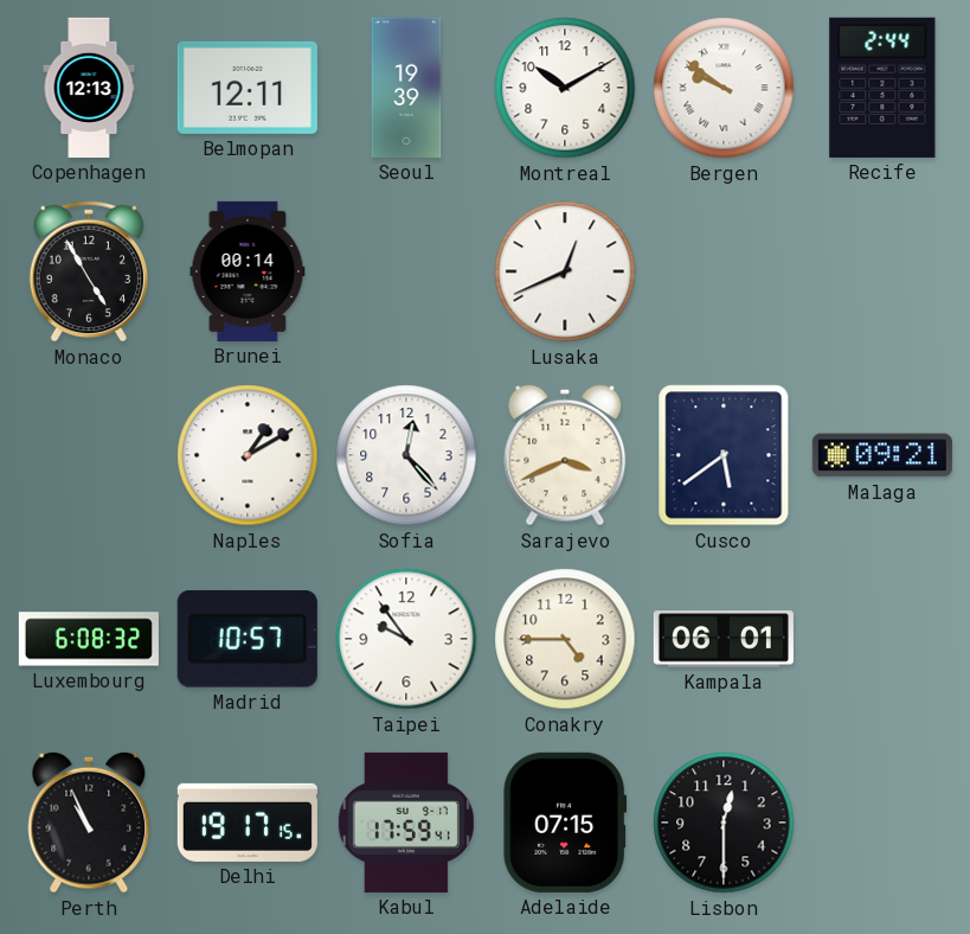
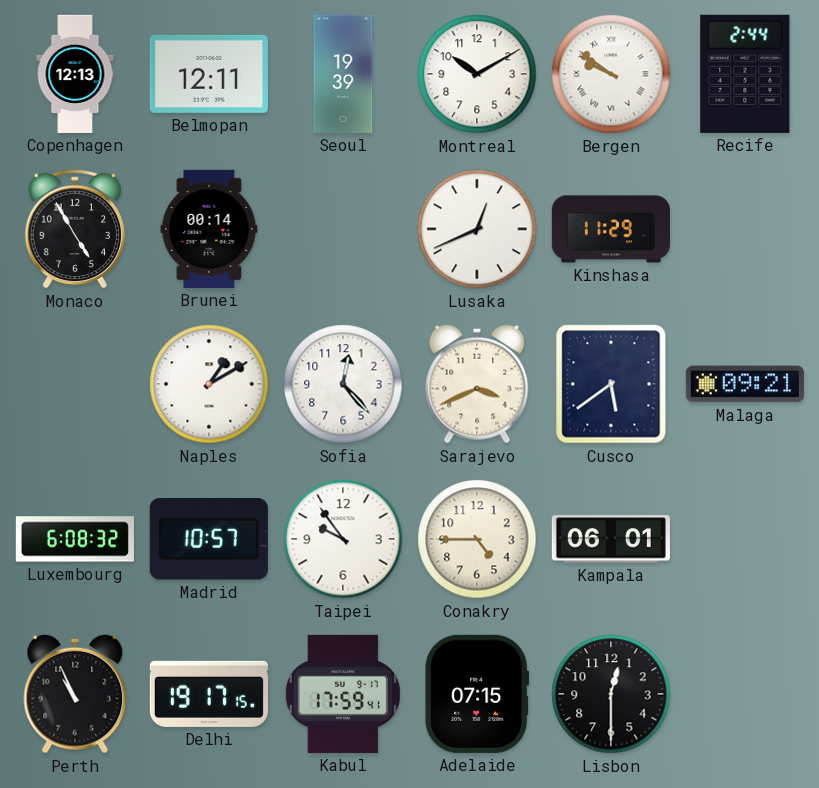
Kinshasa: none -> 11:29
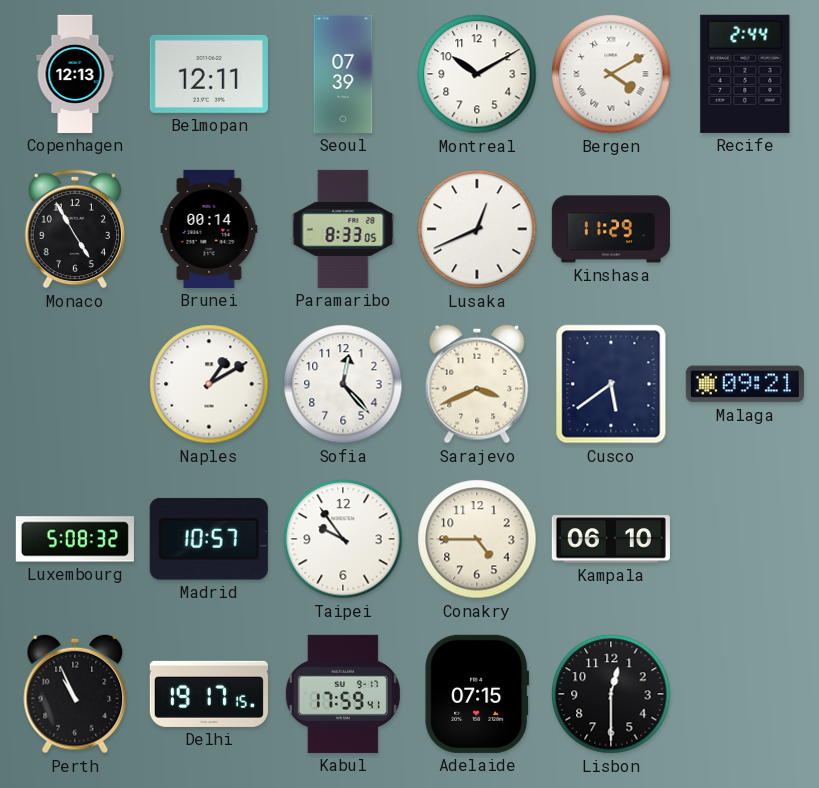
Seoul: 19:39 -> 07:39
Bergen: 9:51 -> 4:10
Paramaribo: none -> 8:33
Luxembourg: 6:08 -> 5:08
Kampala: 06:01 -> 06:10
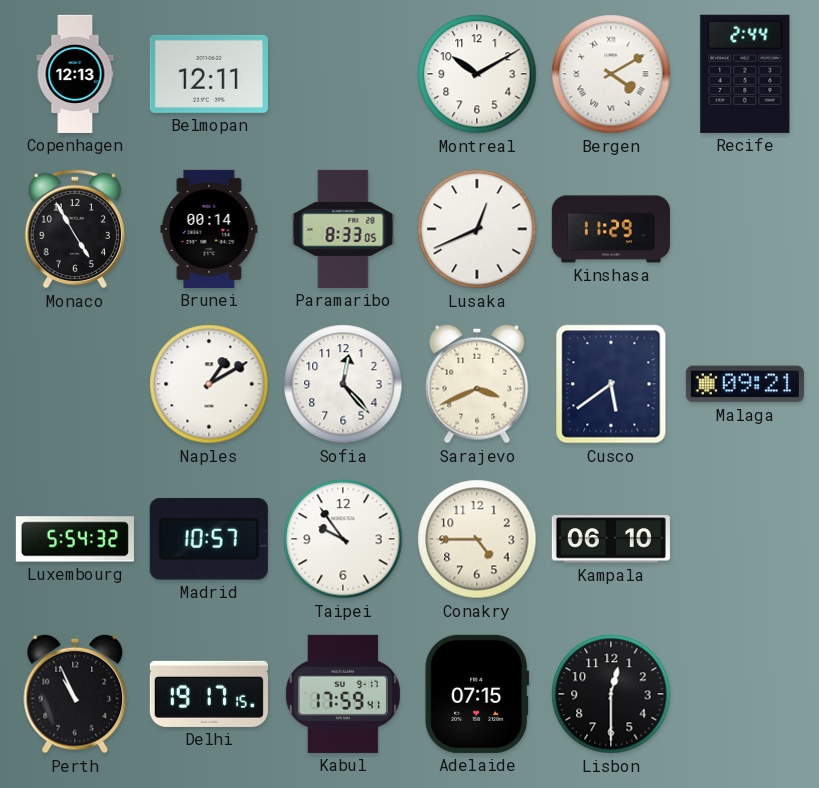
Seoul: 07:39 -> none
Luxembourg: 5:08 -> 5:54
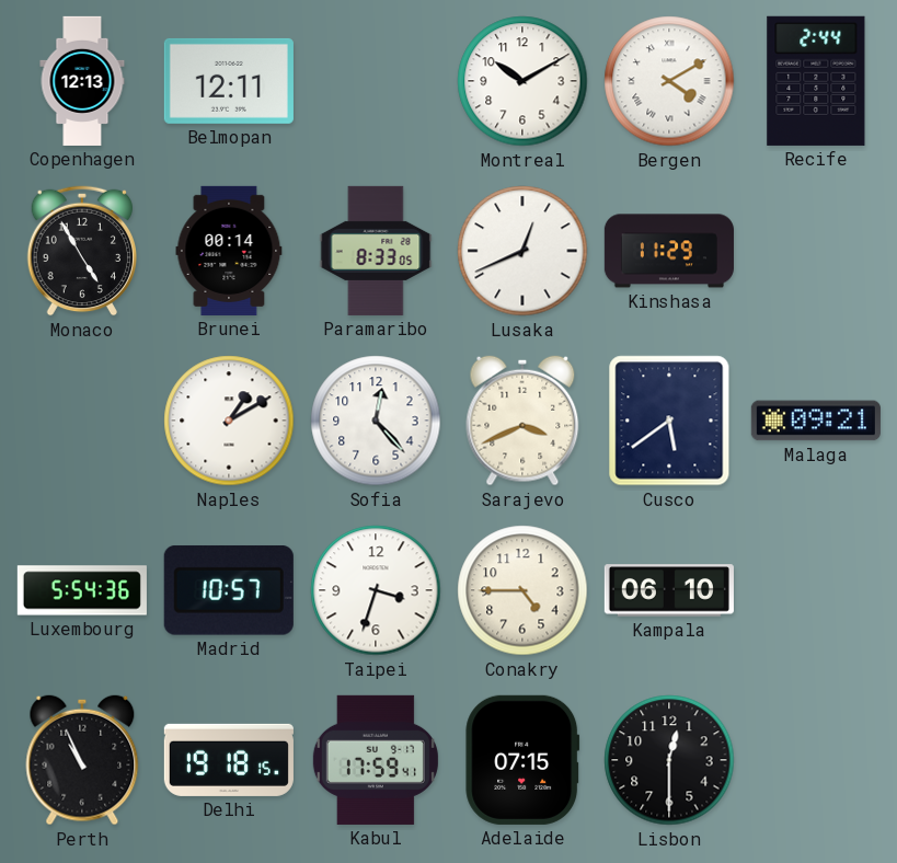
Luxembourg: 5:54:32 -> 5:54:36
Taipei: 9:54 -> 3:33
Delhi: 19:17 -> 19:18
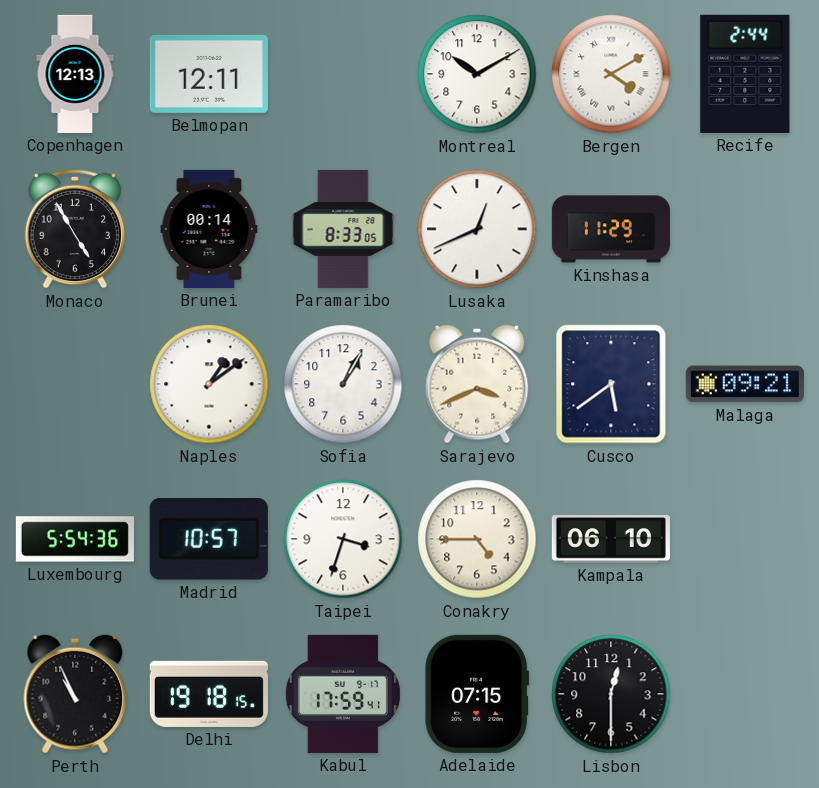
Naples: 1:10 -> 1:09
Sofia: 12:23 -> 1:05
